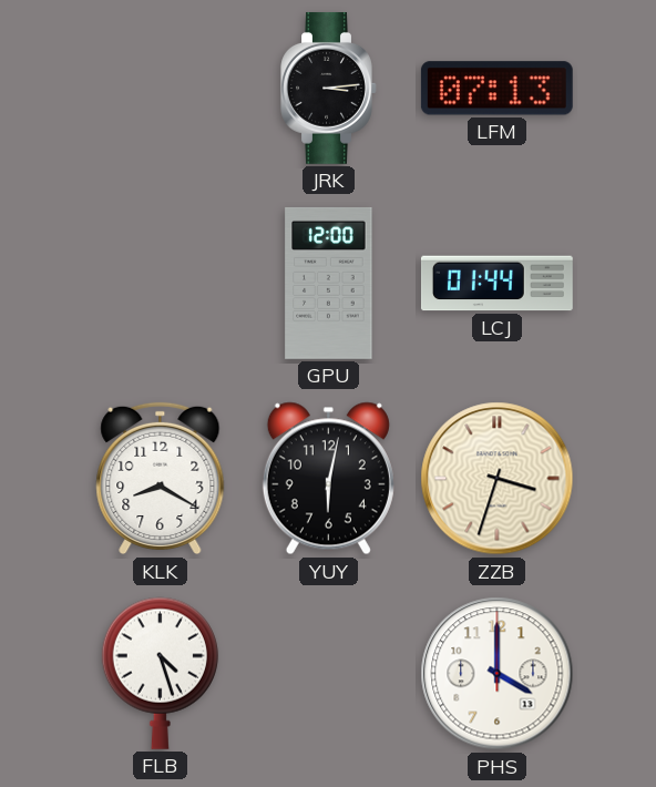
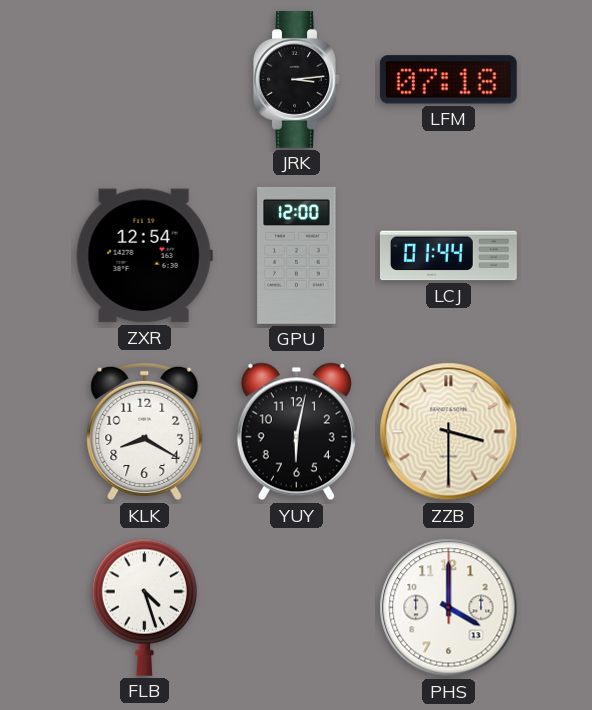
LFM: 07:13 -> 07:18
ZXR: none -> 12:54
ZZB: 3:33 -> 3:30
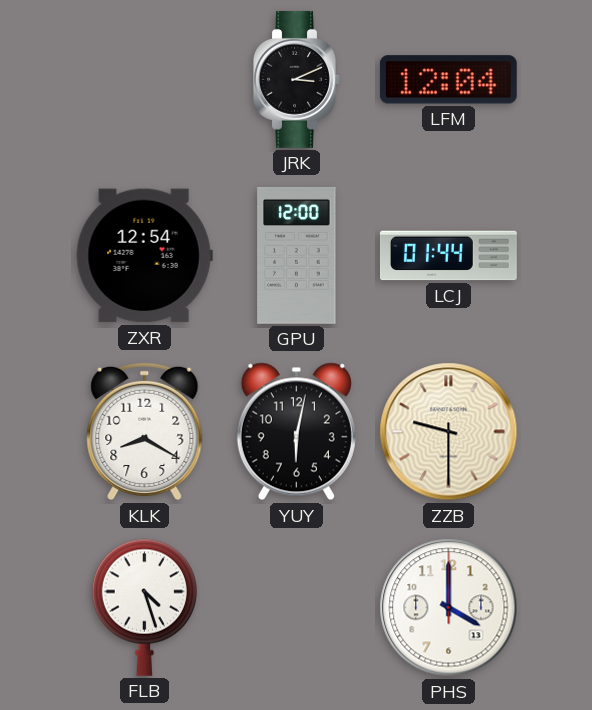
JRK: 3:14 -> 3:11
LFM: 07:18 -> 12:04
ZZB: 3:30 -> 9:30
